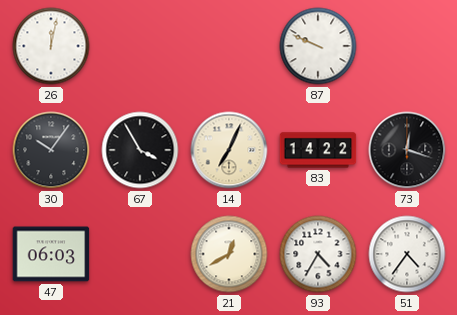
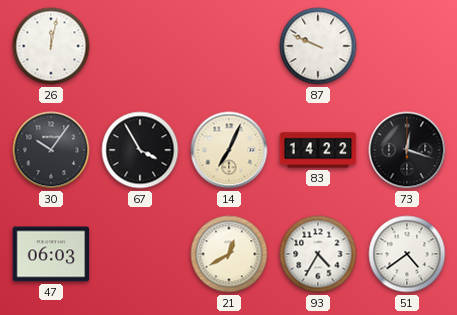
51: 4:36 -> 4:39
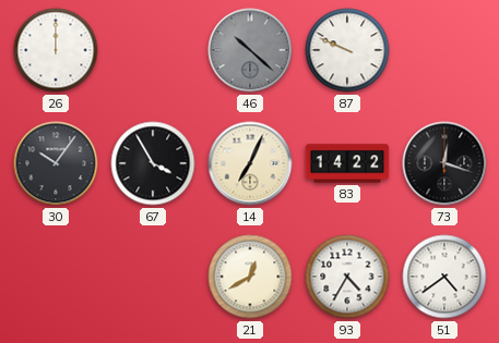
26: 12:02 -> 12:00
46: none -> 10:22
47: 06:03 -> none
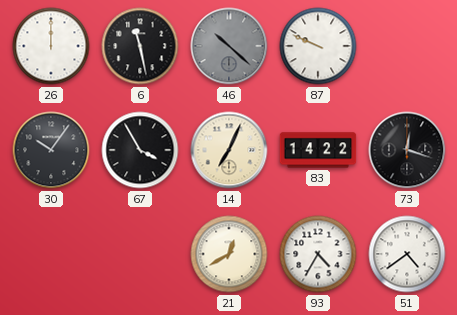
6: none -> 11:28
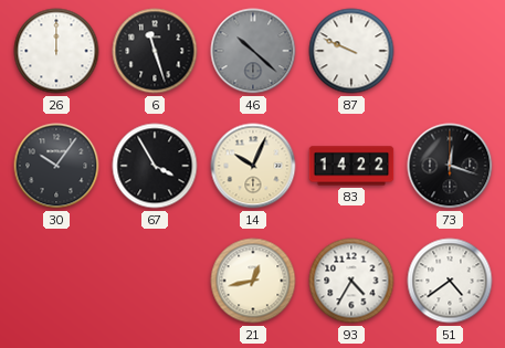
6: 11:28 -> 11:27
14: 7:04 -> 10:04
21: 12:40 -> 12:43
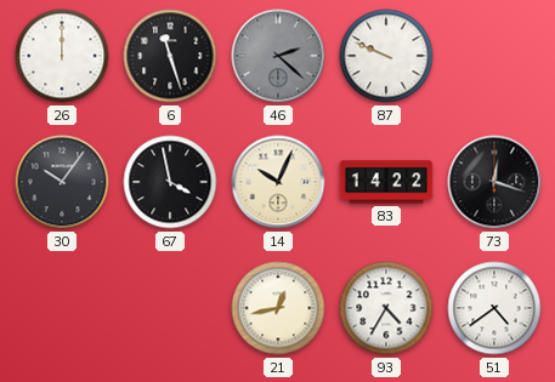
46: 10:22 -> 2:22
67: 3:55 -> 3:58
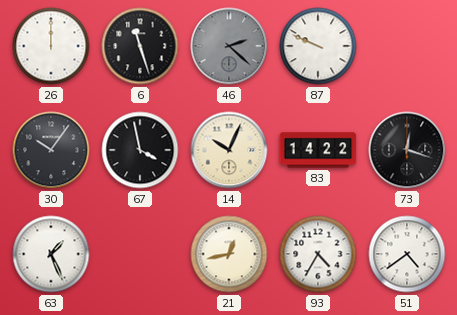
63: none -> 1:26
